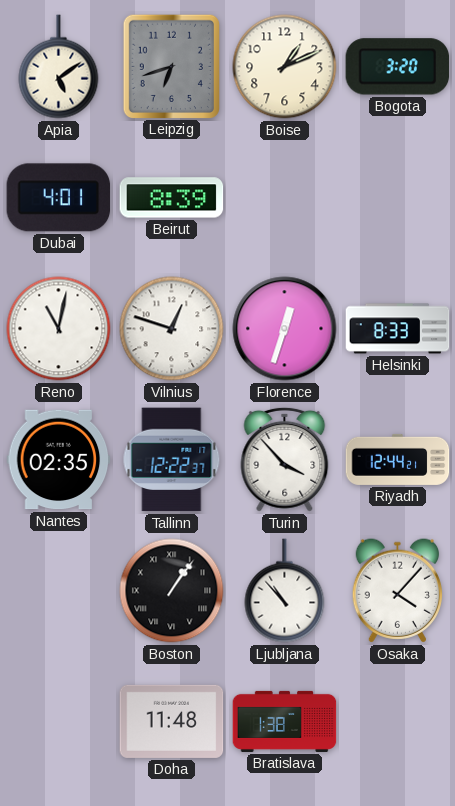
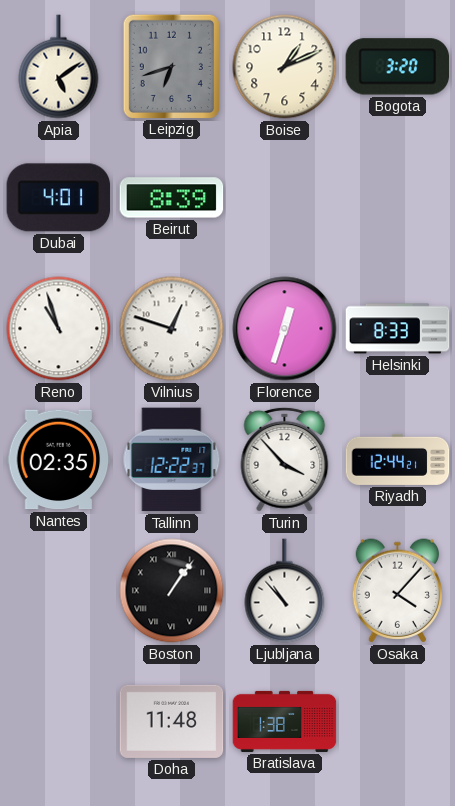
Reno: 11:02 -> 10:57
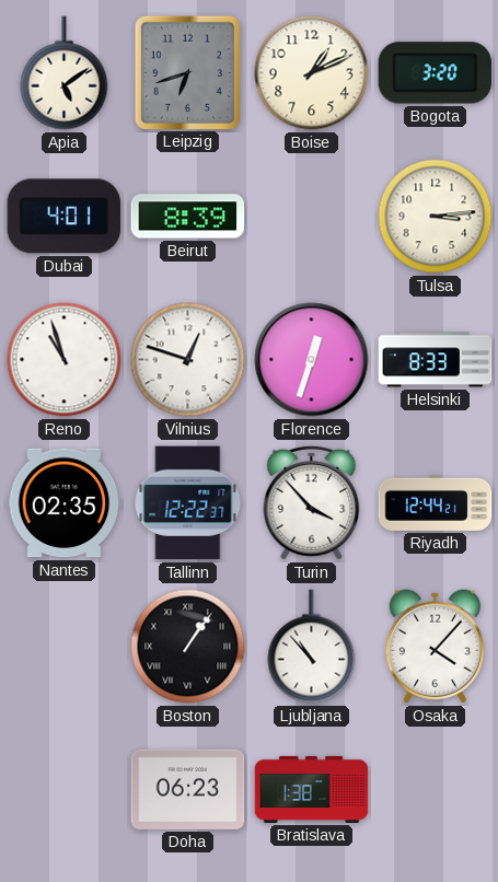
Tulsa: none -> 3:14
Doha: 11:48 -> 06:23
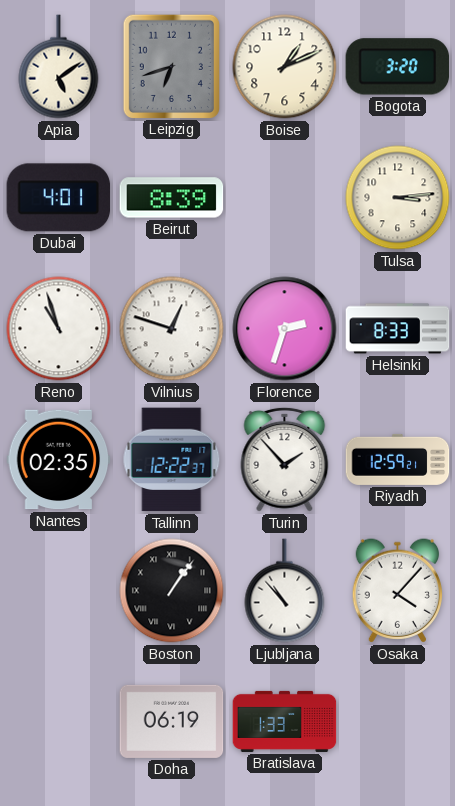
Florence: 12:33 -> 2:33
Turin: 3:53 -> 1:53
Riyadh: 12:44 -> 12:59
Doha: 06:23 -> 06:19
Bratislava: 1:38 -> 1:33
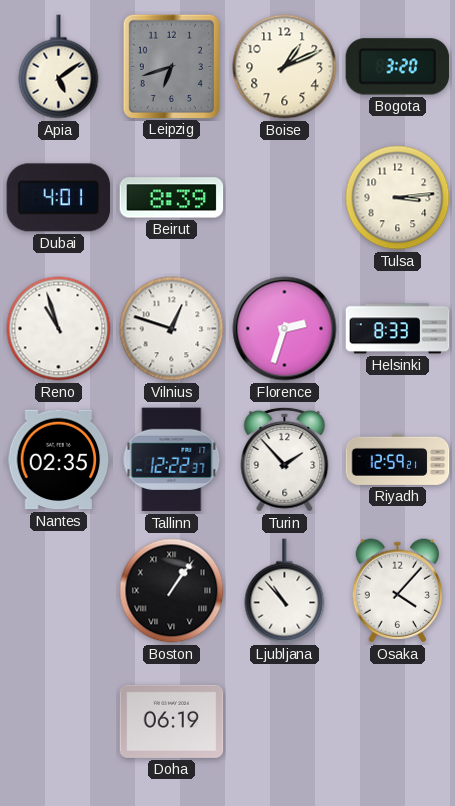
Bratislava: 1:33 -> none
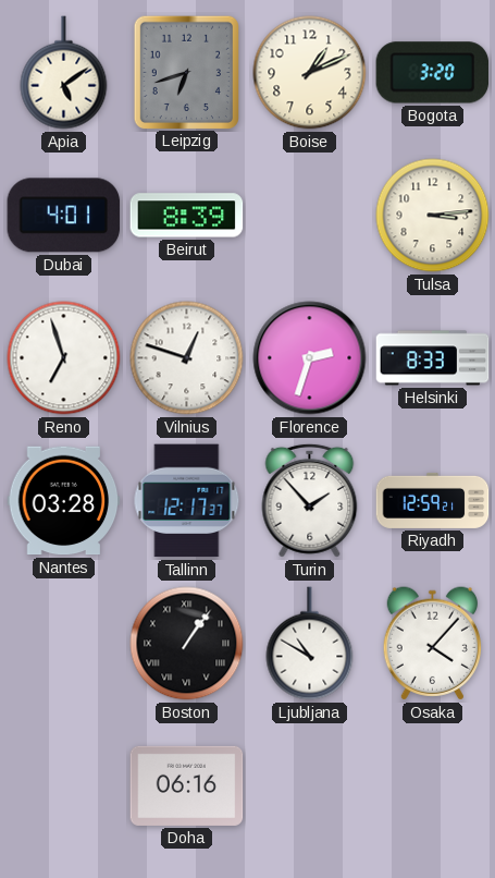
Reno: 10:57 -> 6:57
Nantes: 02:35 -> 03:28
Tallinn: 12:22 -> 12:17
Ljubljana: 10:53 -> 10:50
Doha: 06:19 -> 06:16
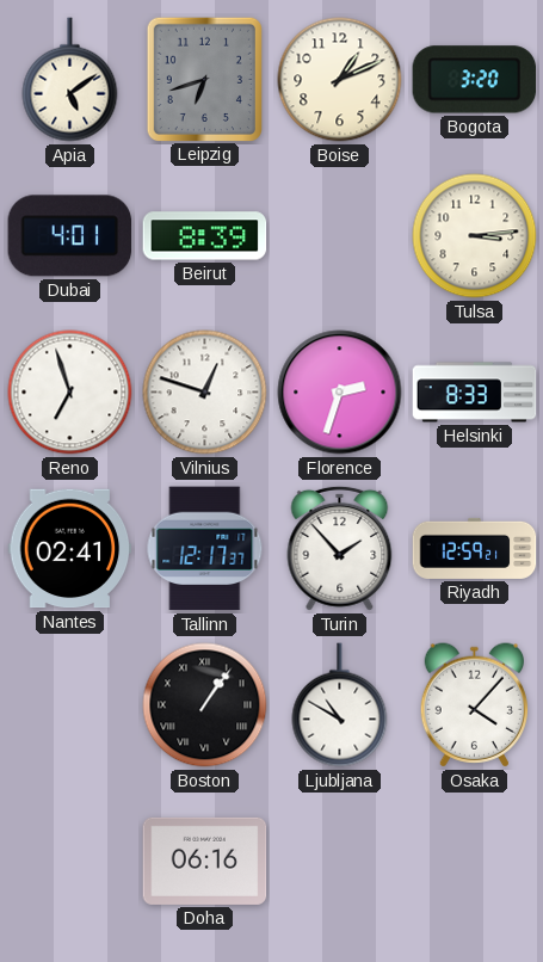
Nantes: 03:28 -> 02:41
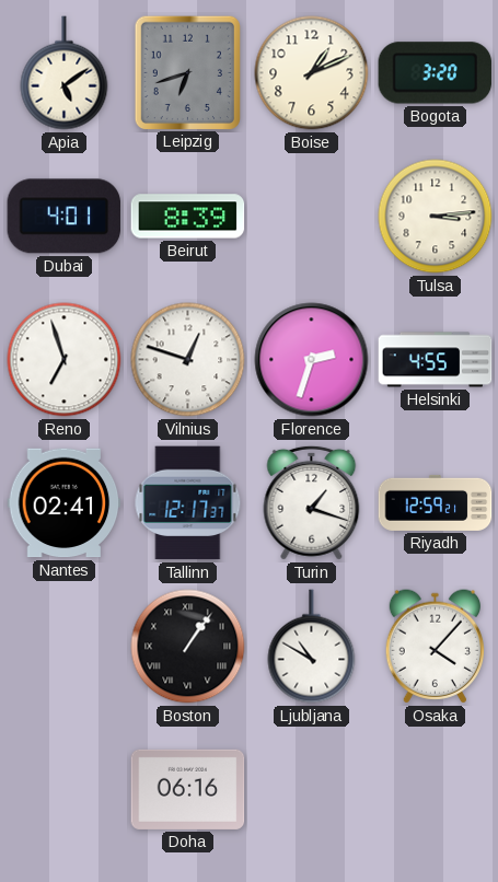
Helsinki: 8:33 -> 4:55
Turin: 1:53 -> 1:18
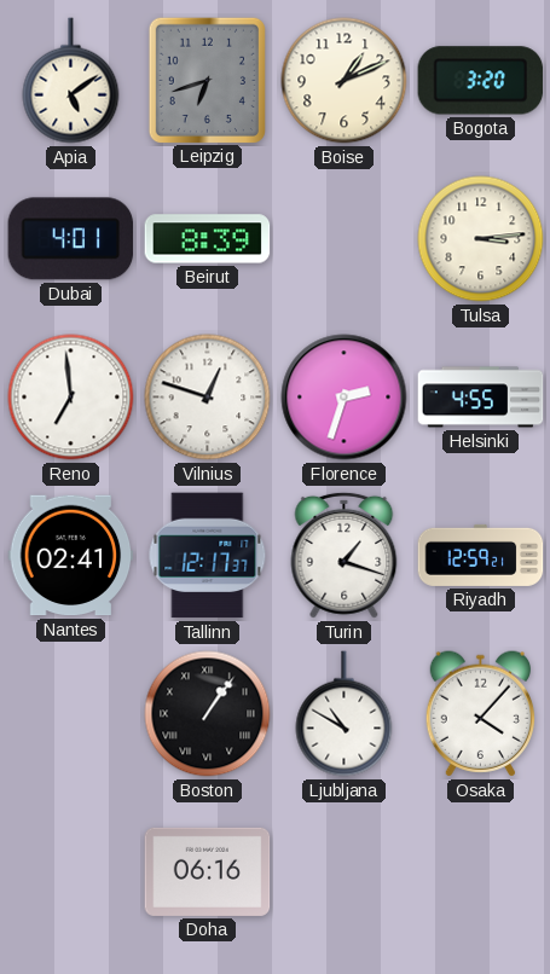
Reno: 6:57 -> 6:59
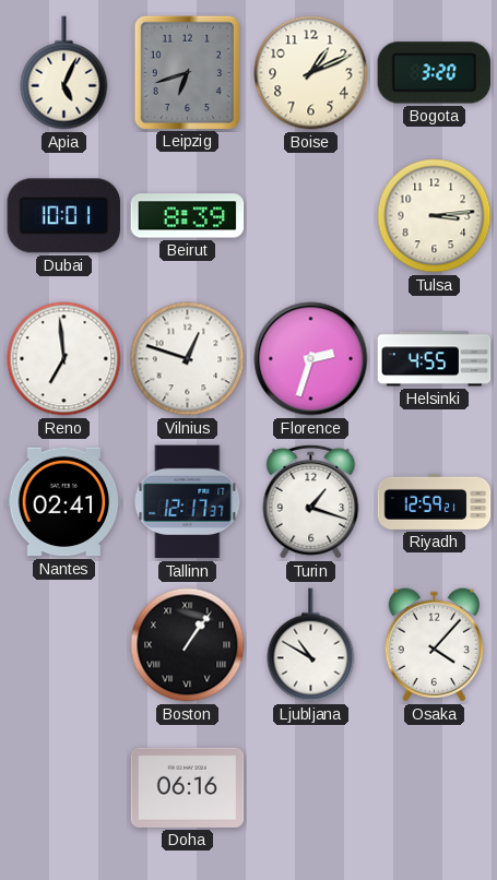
Apia: 5:09 -> 5:04
Dubai: 4:01 -> 10:01
